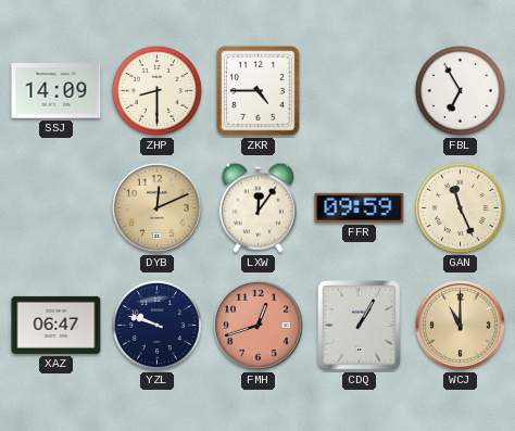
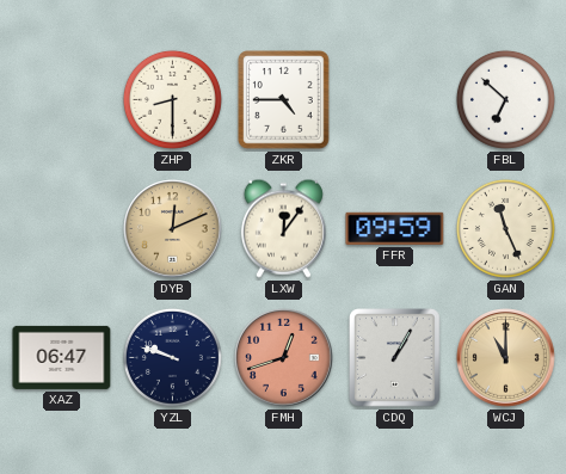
SSJ: 14:09 -> none
FBL: 6:55 -> 6:52
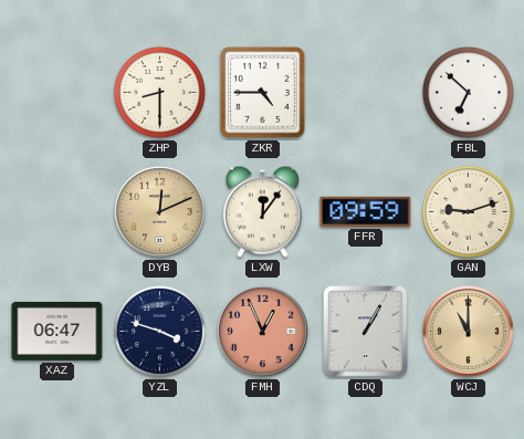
GAN: 11:26 -> 9:12
YZL: 9:48 -> 3:48
FMH: 12:42 -> 12:56
